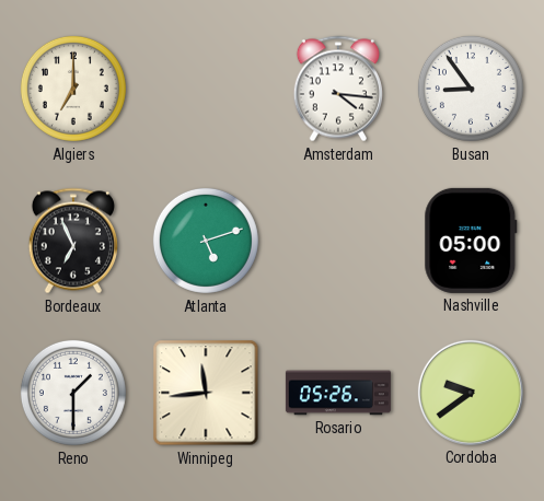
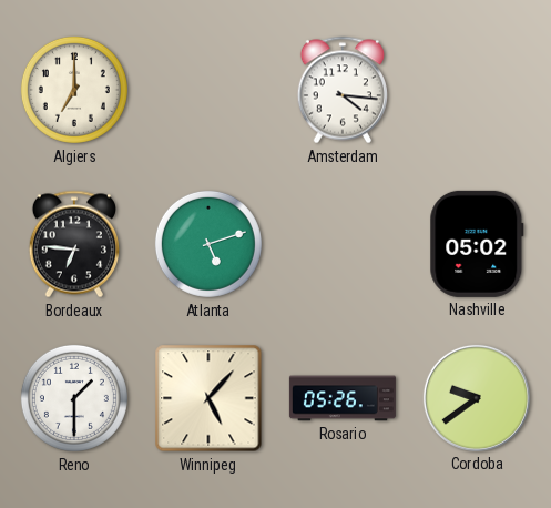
Busan: 8:54 -> none
Bordeaux: 6:56 -> 6:46
Nashville: 05:00 -> 05:02
Winnipeg: 11:44 -> 5:07
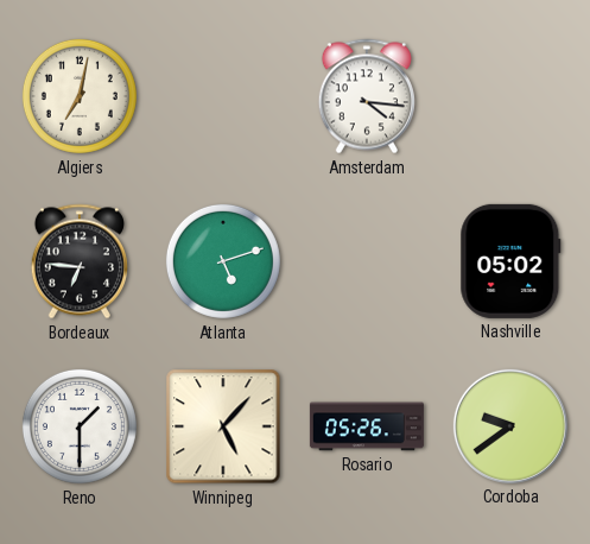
Algiers: 7:00 -> 7:02
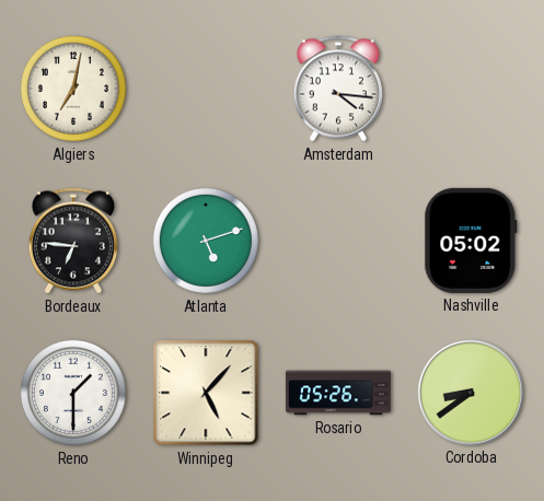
Cordoba: 9:39 -> 8:39
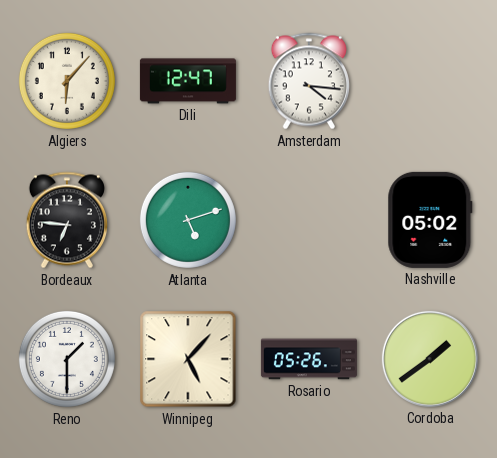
Algiers: 7:02 -> 6:07
Dili: none -> 12:47
Cordoba: 8:39 -> 1:39
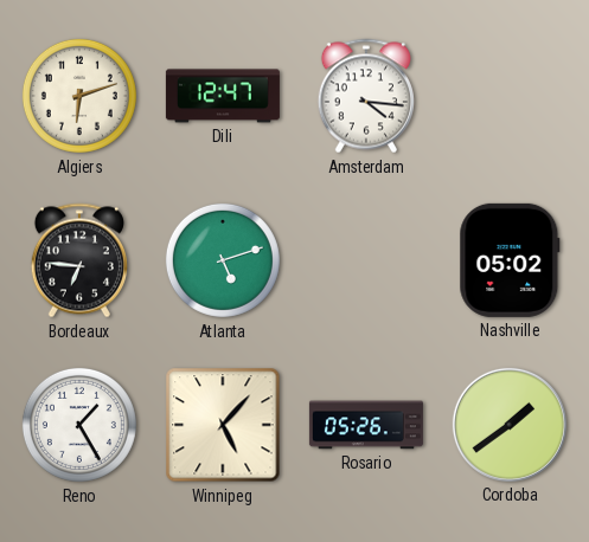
Algiers: 6:07 -> 6:12
Reno: 1:30 -> 1:25
